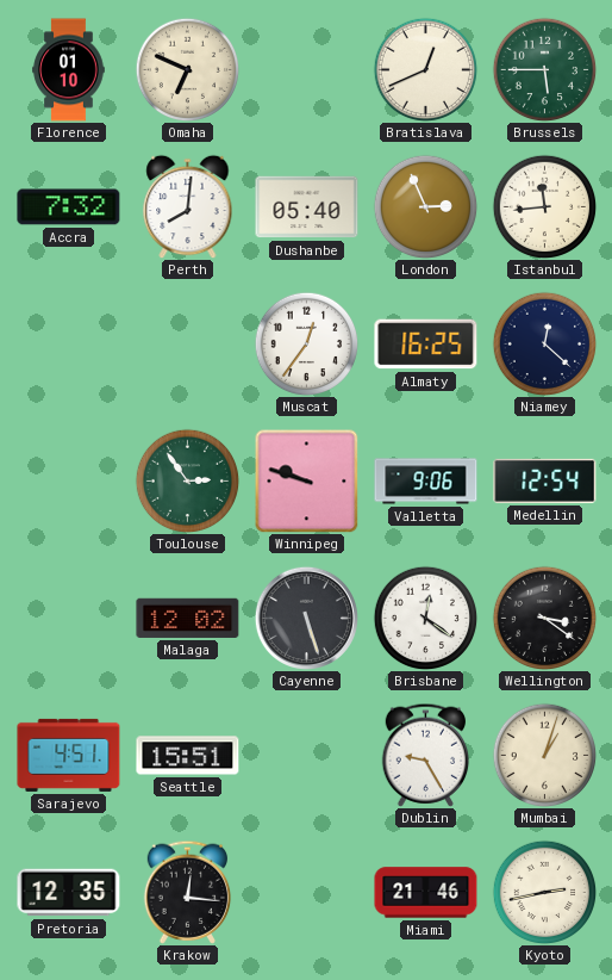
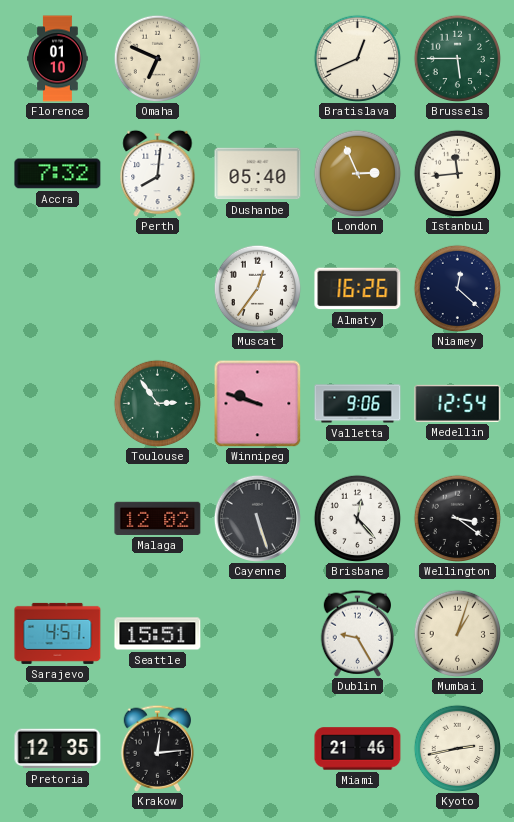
Almaty: 16:25 -> 16:26
Brisbane: 12:21 -> 12:23
Krakow: 12:16 -> 12:14
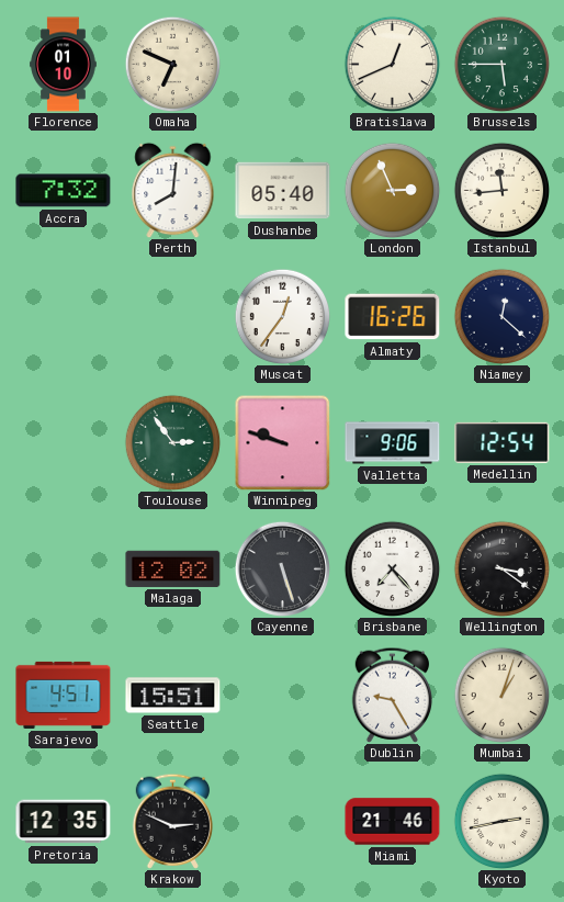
Brisbane: 12:23 -> 7:23
Krakow: 12:14 -> 2:49
